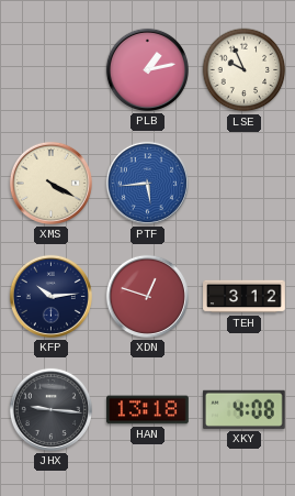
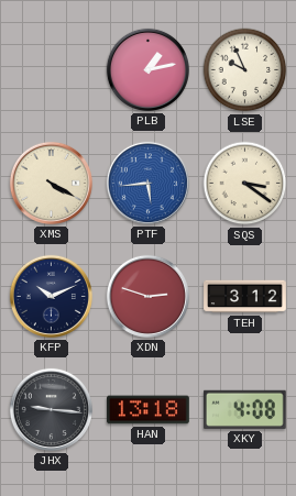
SQS: none -> 3:21
KFP: 10:14 -> 10:11
XDN: 12:48 -> 2:48
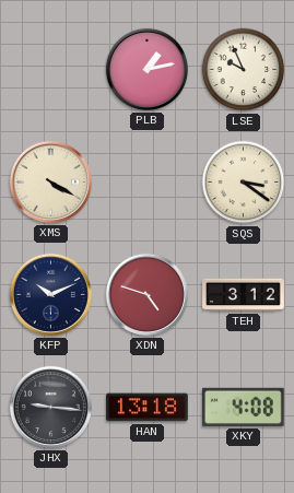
PTF: 5:44 -> none
XDN: 2:48 -> 4:48
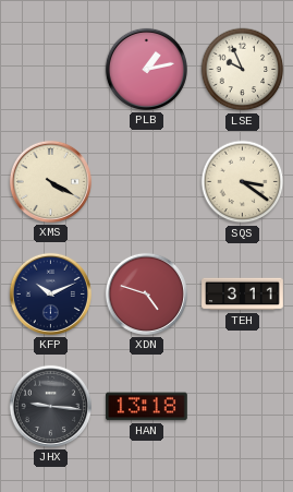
TEH: 3:12 -> 3:11
XKY: 4:08 -> none
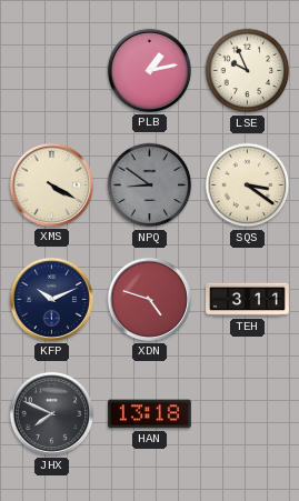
NPQ: none -> 8:51
JHX: 9:16 -> 7:49
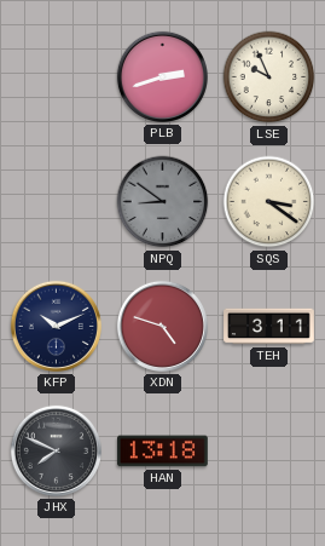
PLB: 1:13 -> 2:42
XMS: 4:20 -> none
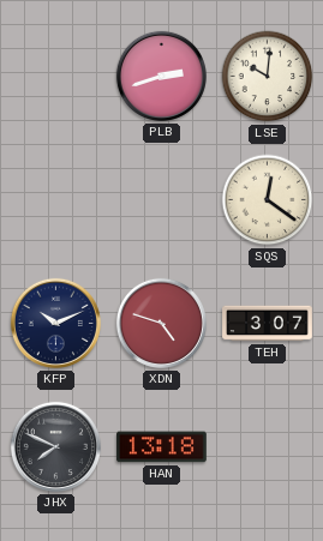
LSE: 9:56 -> 10:01
NPQ: 8:51 -> none
SQS: 3:21 -> 12:21
TEH: 3:11 -> 3:07
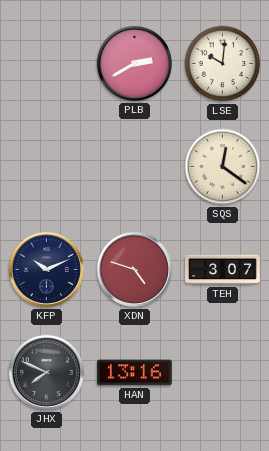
PLB: 2:42 -> 2:40
HAN: 13:18 -> 13:16
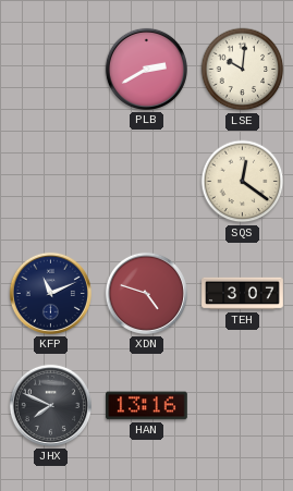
KFP: 10:11 -> 11:11
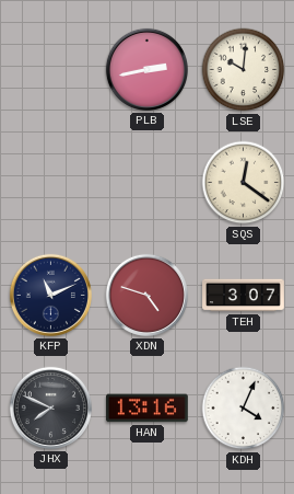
PLB: 2:40 -> 2:43
KDH: none -> 4:04
